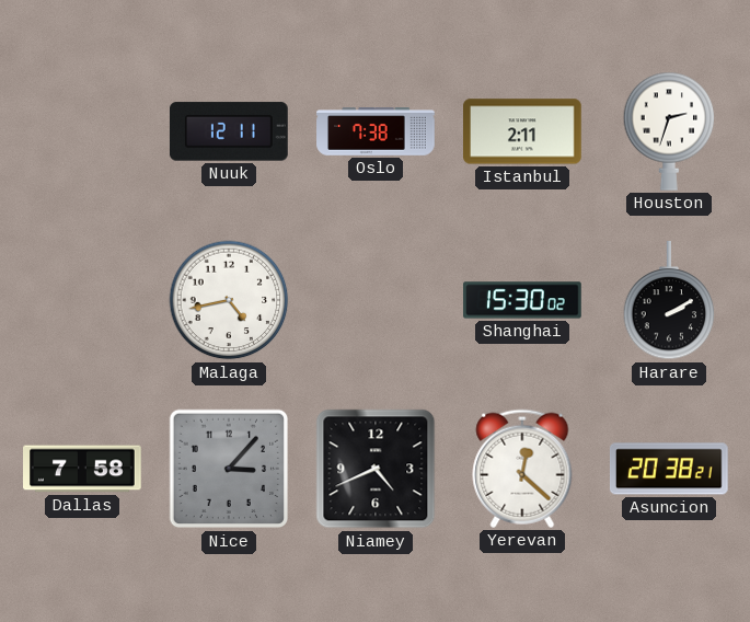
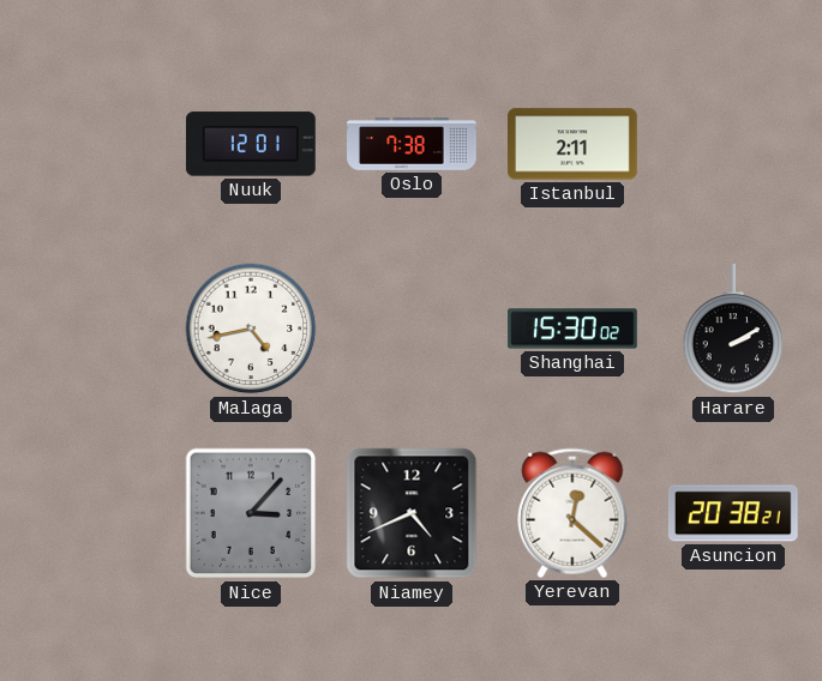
Nuuk: 12:11 -> 12:01
Houston: 2:33 -> none
Dallas: 7:58 -> none
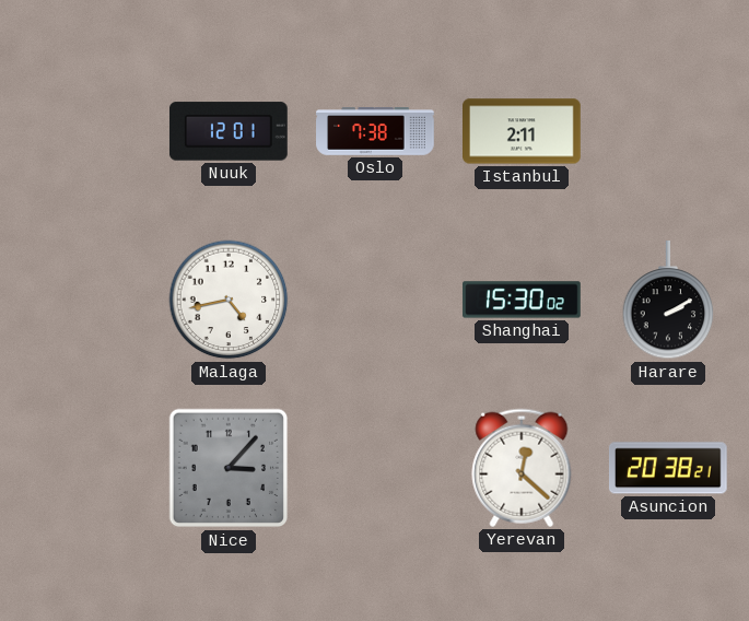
Niamey: 4:41 -> none
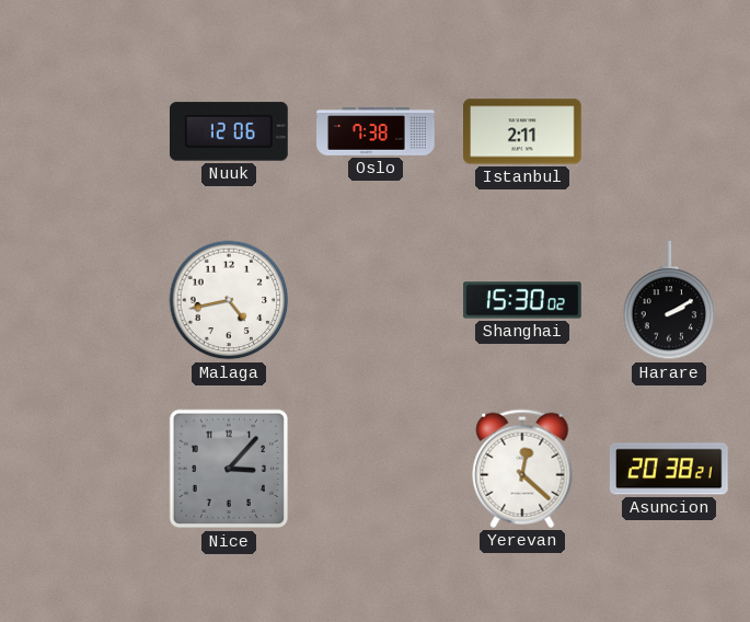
Nuuk: 12:01 -> 12:06
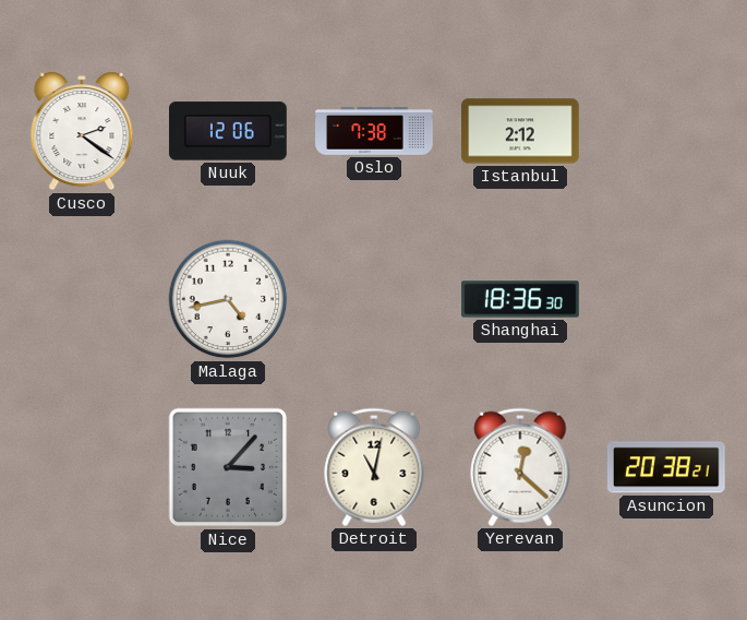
Cusco: none -> 2:21
Istanbul: 2:11 -> 2:12
Shanghai: 15:30 -> 18:36
Harare: 2:10 -> none
Detroit: none -> 11:02
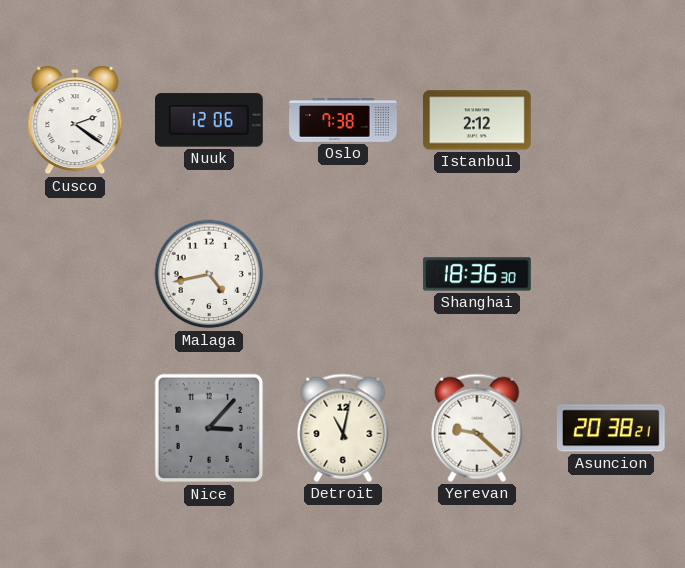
Yerevan: 12:22 -> 9:22
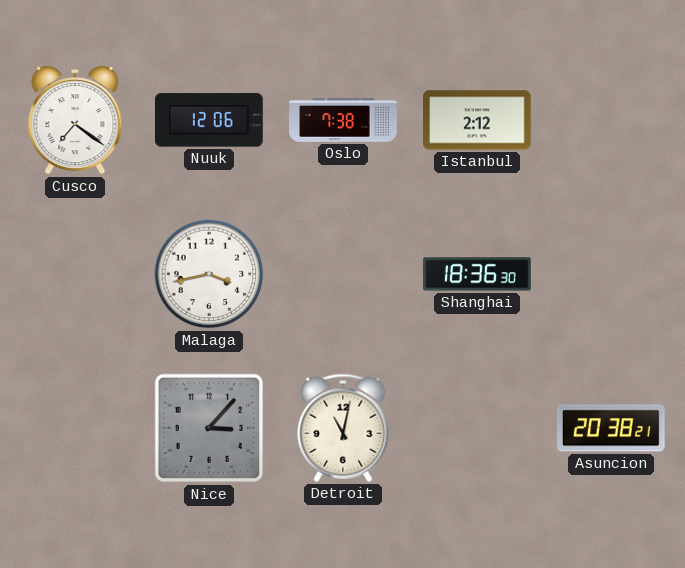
Cusco: 2:21 -> 7:21
Malaga: 4:43 -> 3:43
Yerevan: 9:22 -> none
